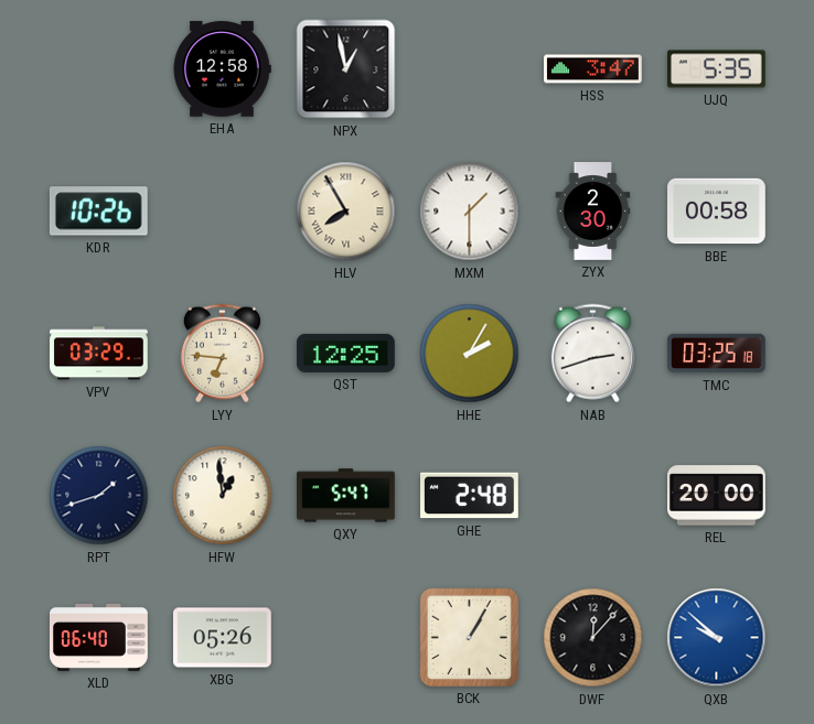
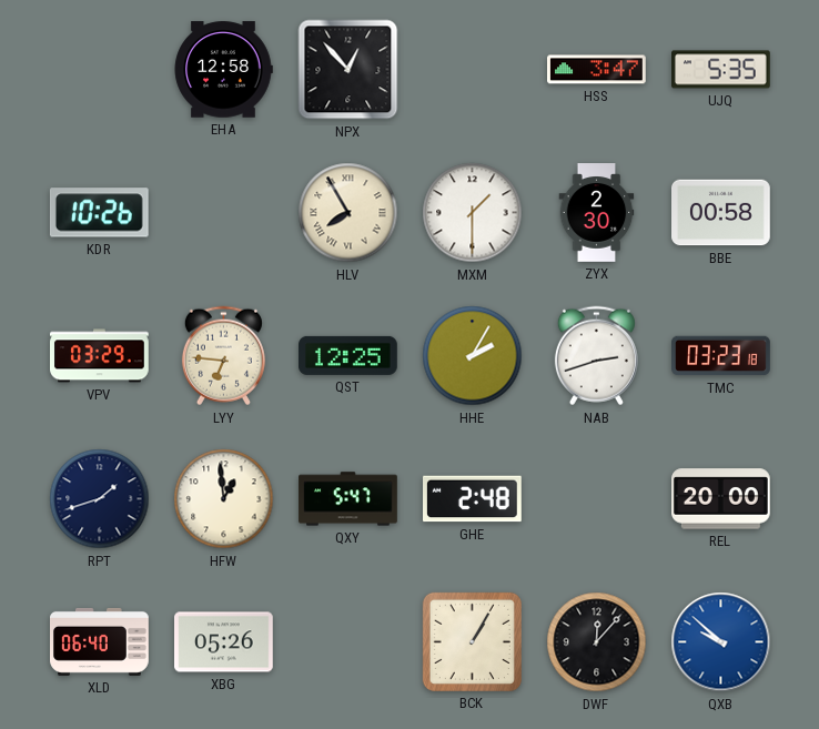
NPX: 12:58 -> 12:53
TMC: 03:25 -> 03:23
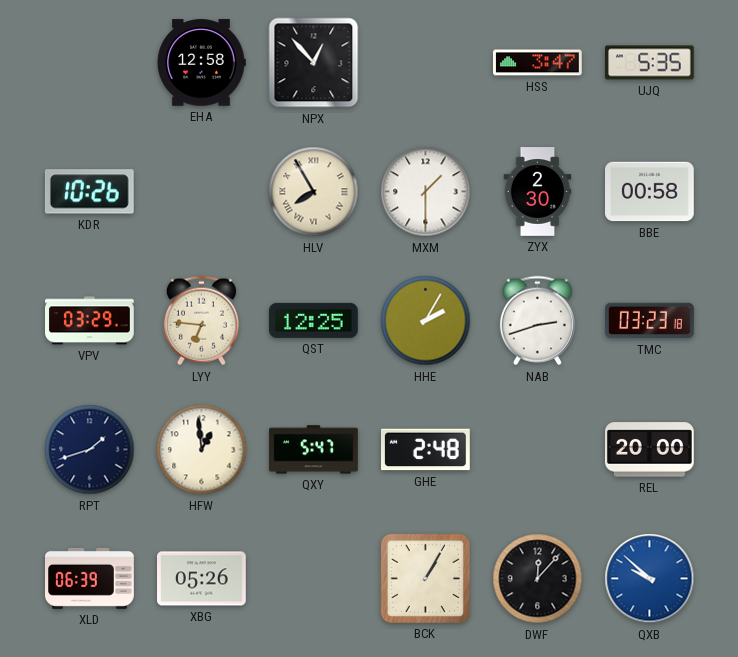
XLD: 06:40 -> 06:39
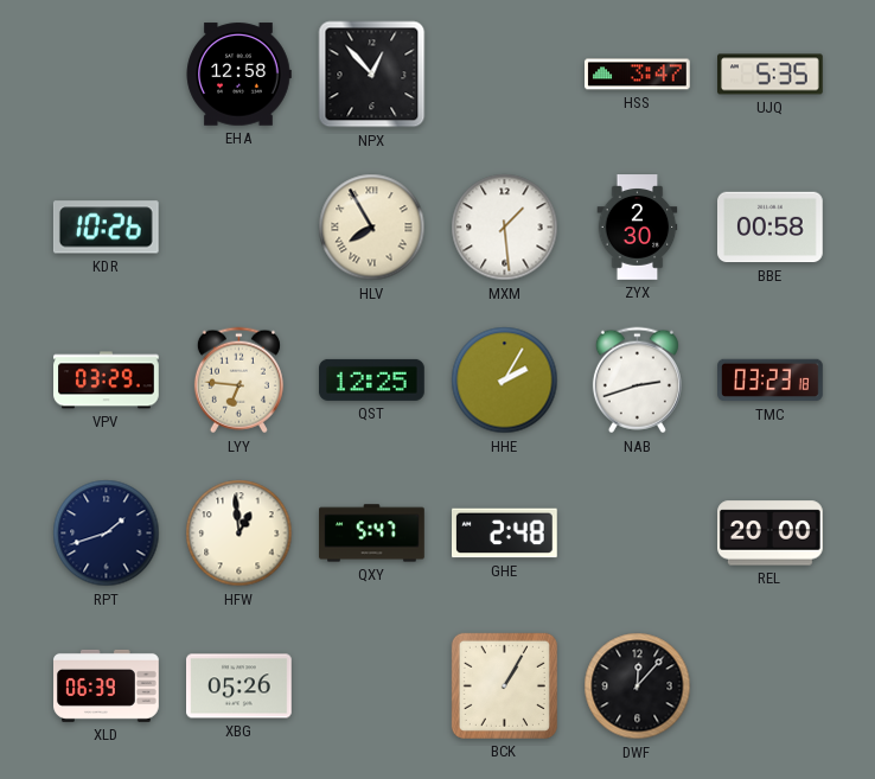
MXM: 1:30 -> 1:29
QXB: 9:52 -> none
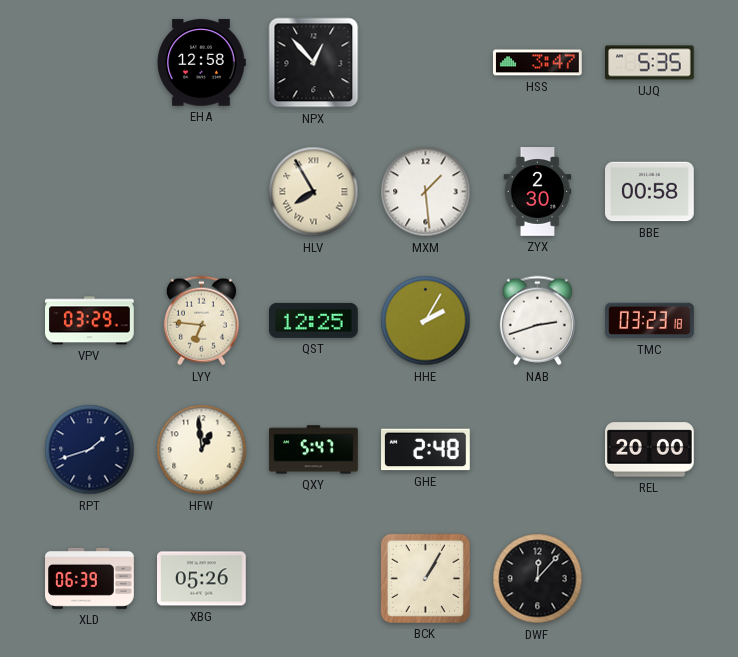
KDR: 10:26 -> none
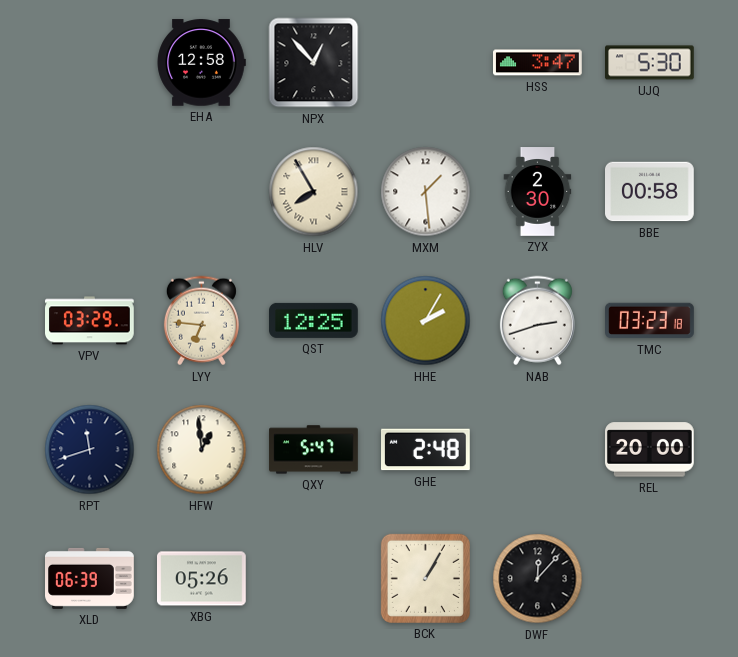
UJQ: 5:35 -> 5:30
RPT: 1:42 -> 11:42
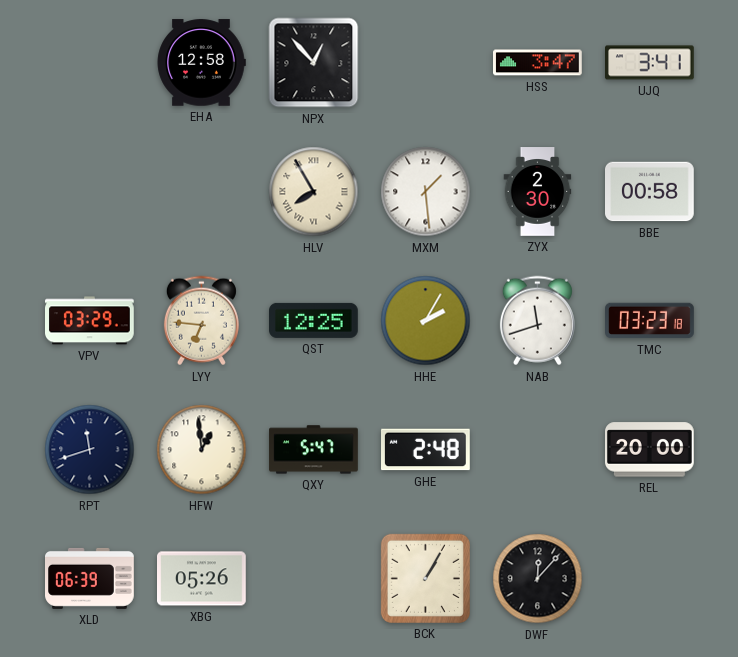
UJQ: 5:30 -> 3:41
NAB: 2:42 -> 11:42
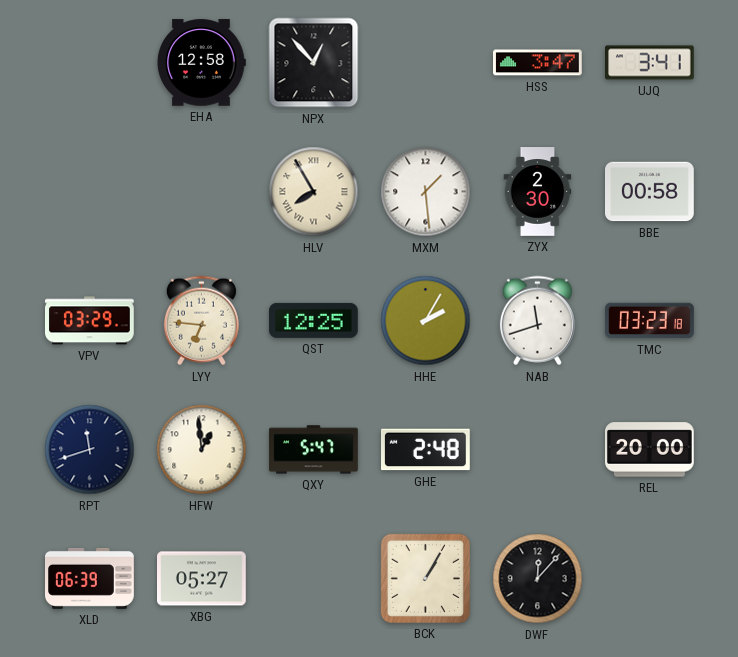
XBG: 05:26 -> 05:27
